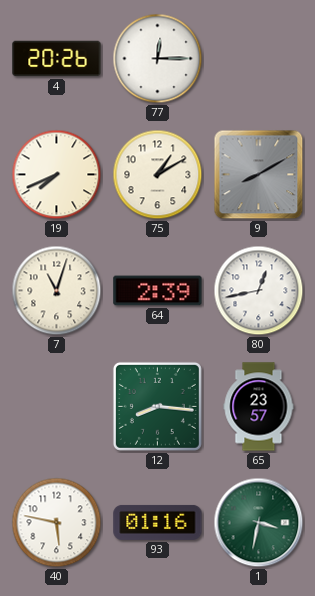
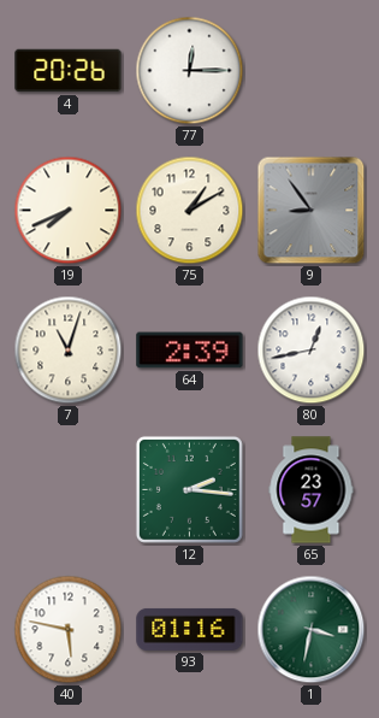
9: 8:10 -> 8:54
12: 8:16 -> 2:16
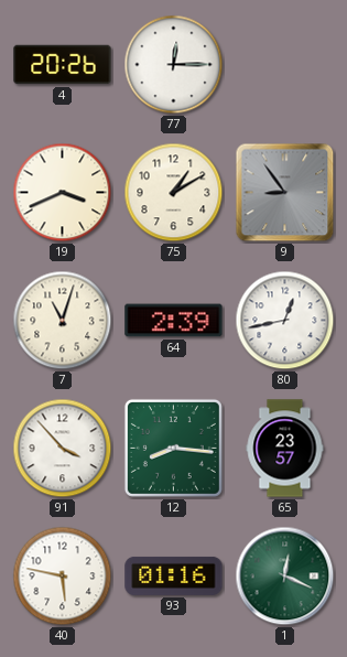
19: 7:41 -> 3:41
91: none -> 3:53
12: 2:16 -> 8:16
1: 3:32 -> 12:19
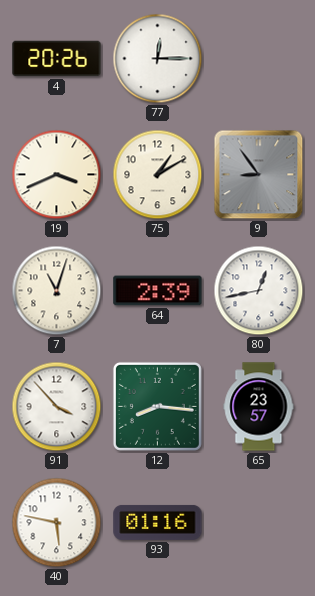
1: 12:19 -> none
